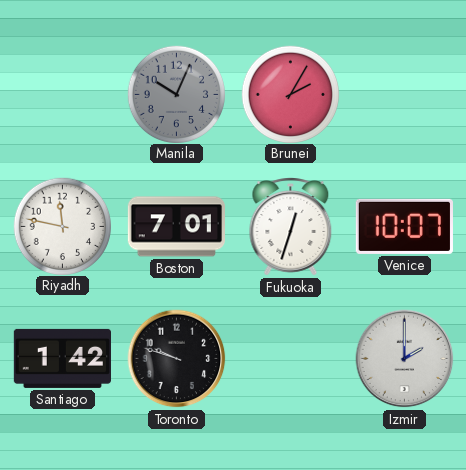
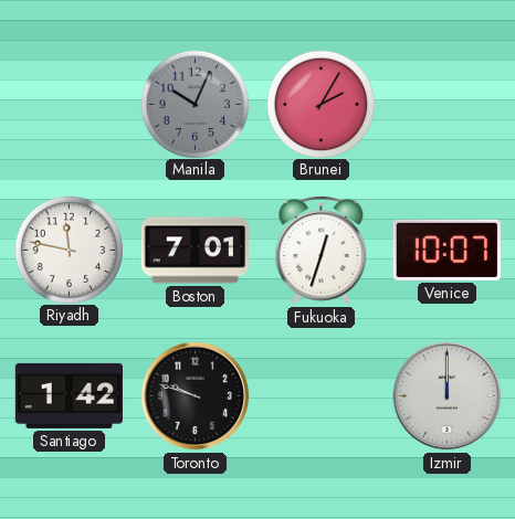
Izmir: 2:00 -> 12:00
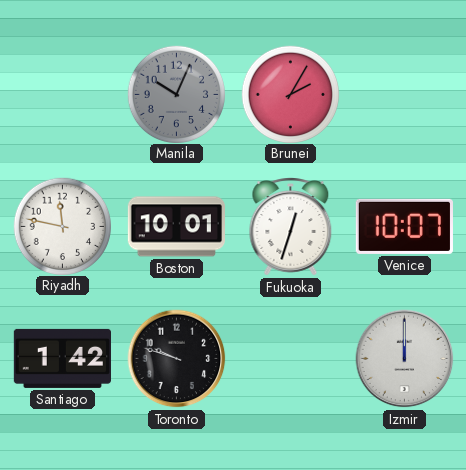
Boston: 7:01 -> 10:01
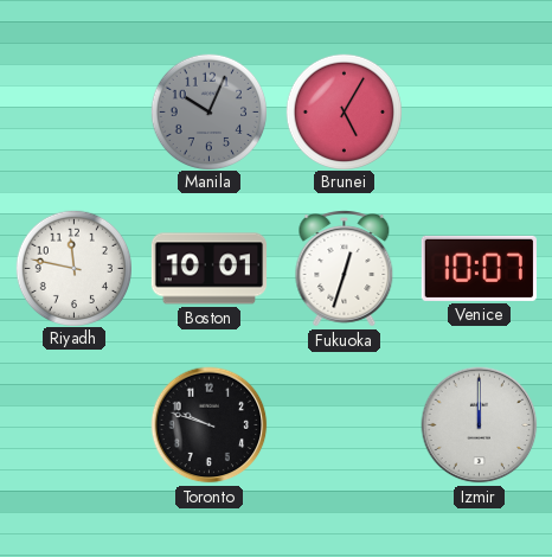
Brunei: 2:05 -> 5:05
Santiago: 1:42 -> none
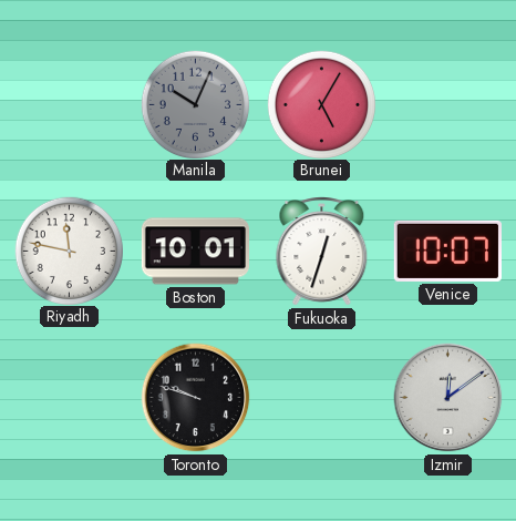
Izmir: 12:00 -> 12:09
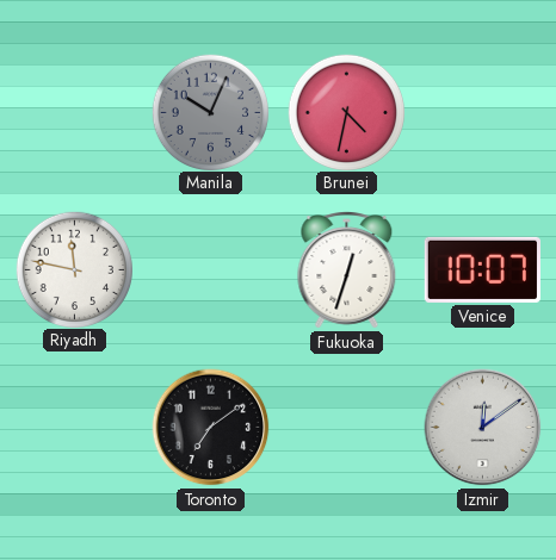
Brunei: 5:05 -> 4:32
Boston: 10:01 -> none
Toronto: 9:48 -> 7:09
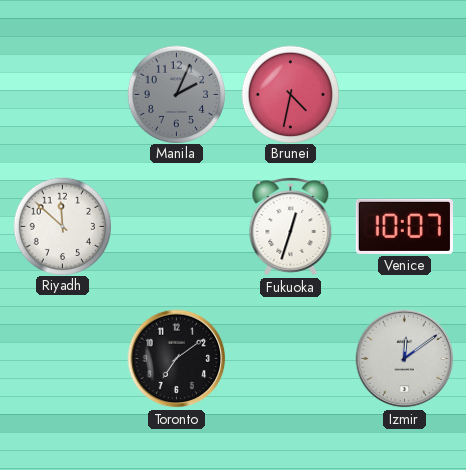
Manila: 10:04 -> 2:04
Riyadh: 11:47 -> 11:52
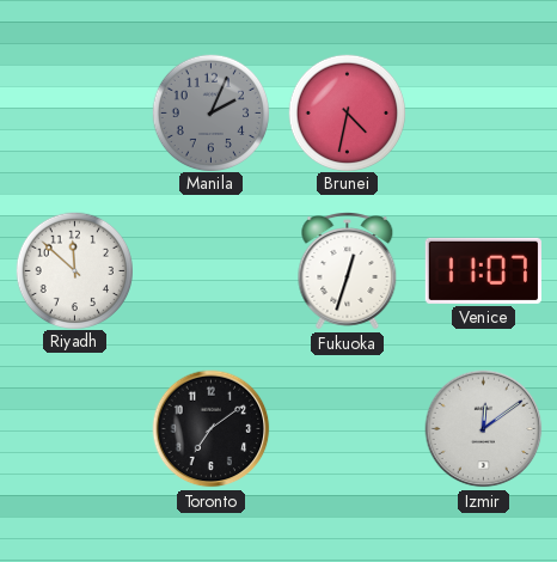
Venice: 10:07 -> 11:07
